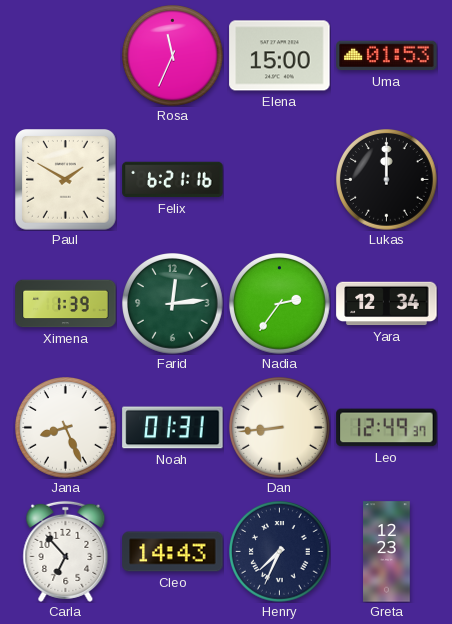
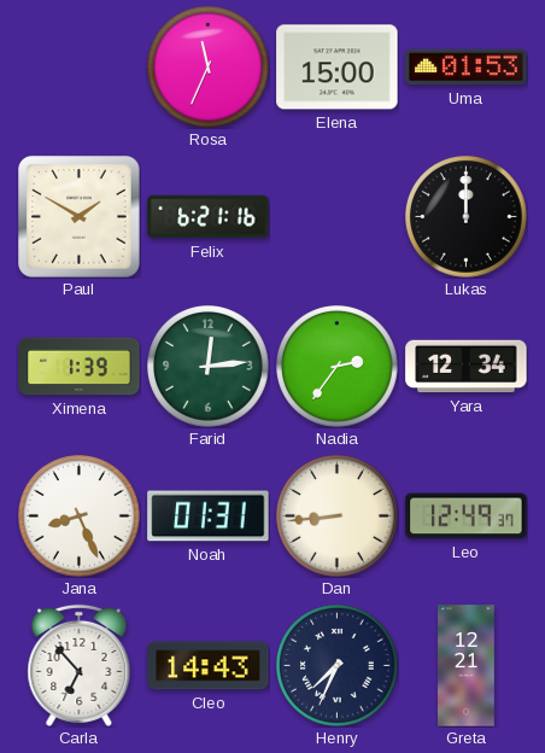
Greta: 12:23 -> 12:21
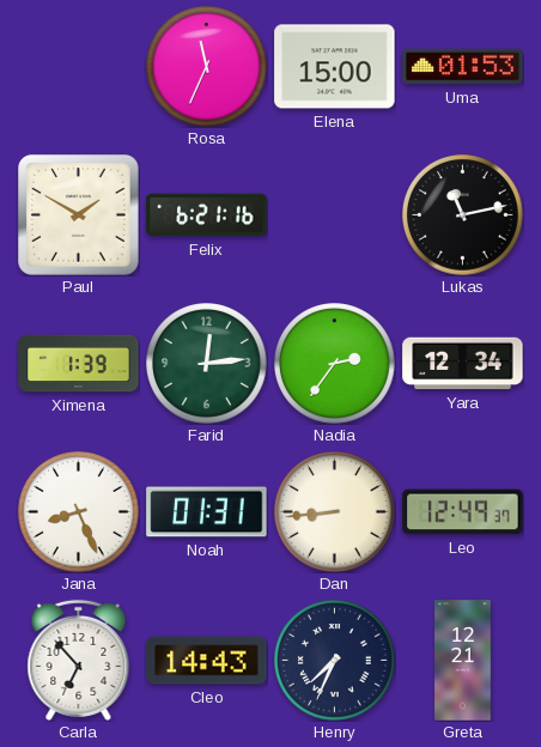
Lukas: 12:00 -> 11:13
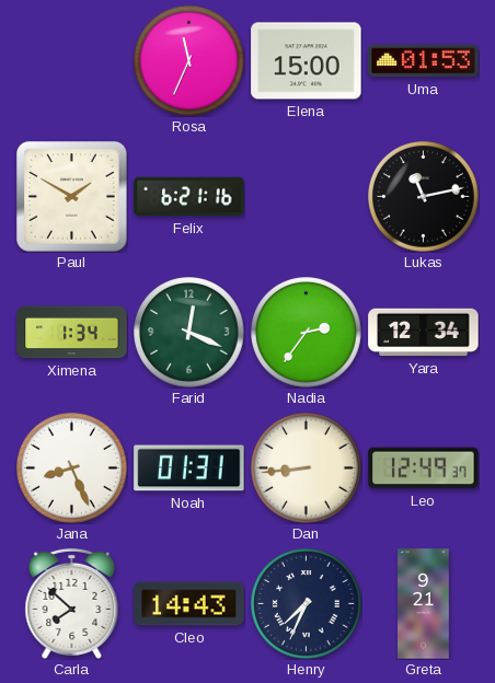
Ximena: 1:39 -> 1:34
Farid: 12:14 -> 12:19
Carla: 6:53 -> 7:52
Greta: 12:21 -> 9:21
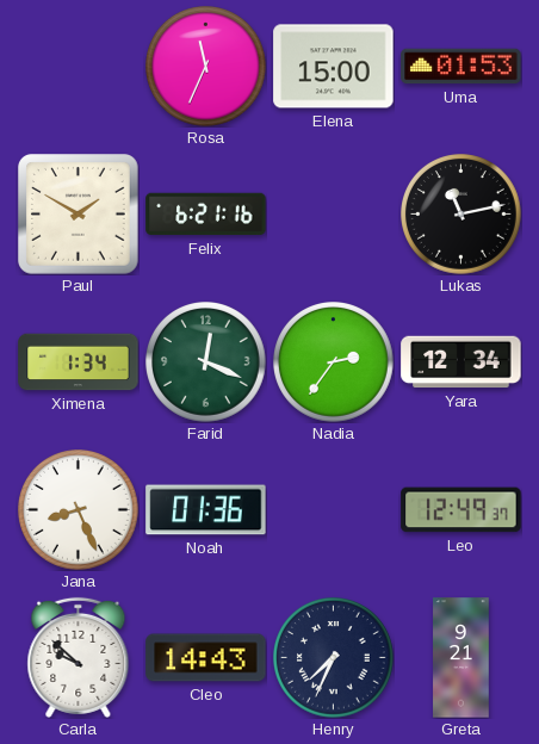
Noah: 01:31 -> 01:36
Dan: 8:44 -> none
Carla: 7:52 -> 9:52
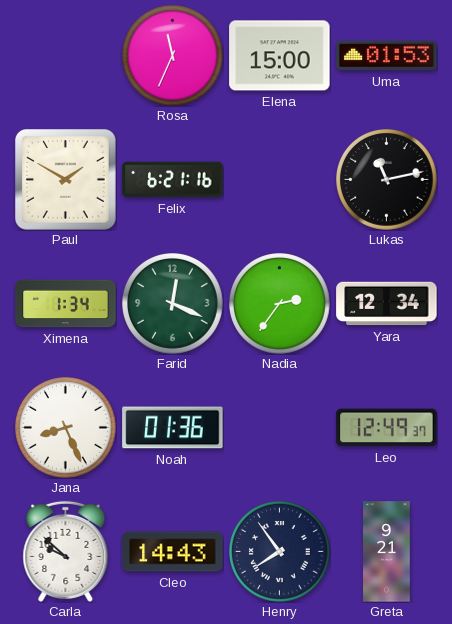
Henry: 7:34 -> 7:54
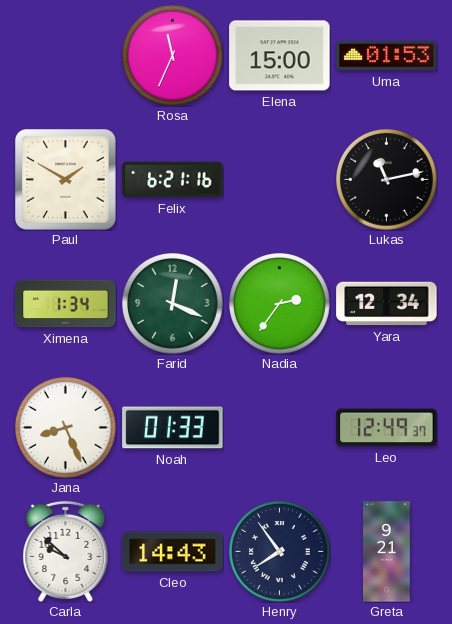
Noah: 01:36 -> 01:33
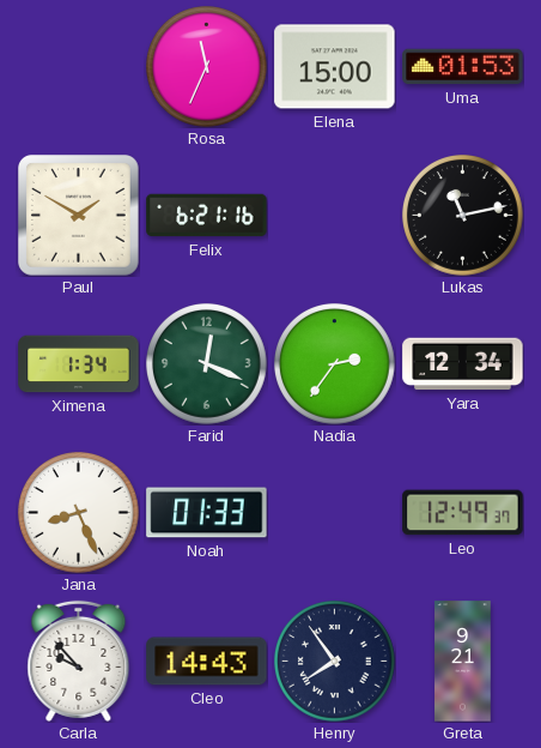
Carla: 9:52 -> 9:53
